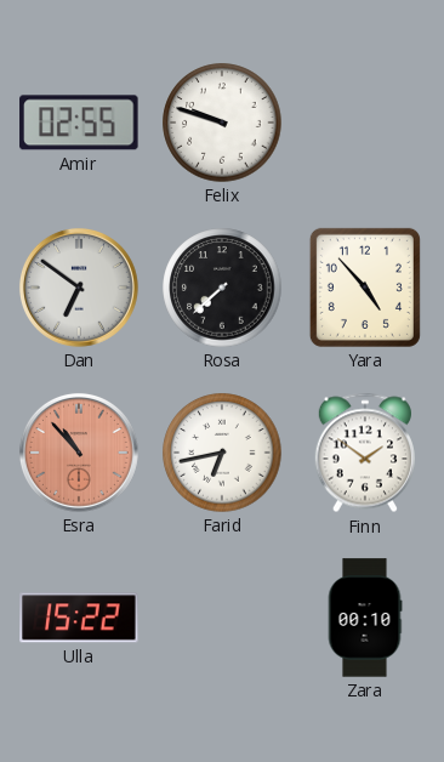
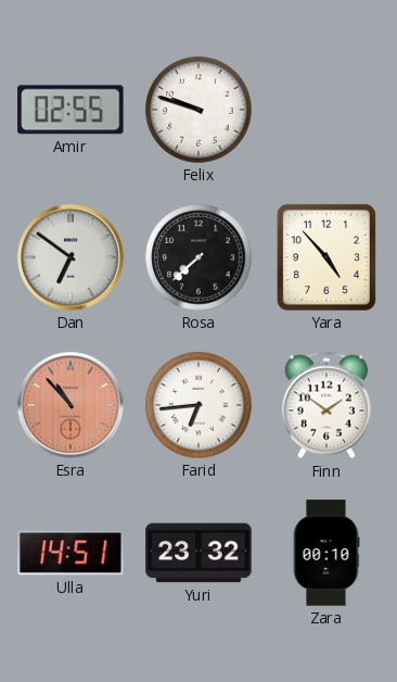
Farid: 6:43 -> 6:44
Ulla: 15:22 -> 14:51
Yuri: none -> 23:32
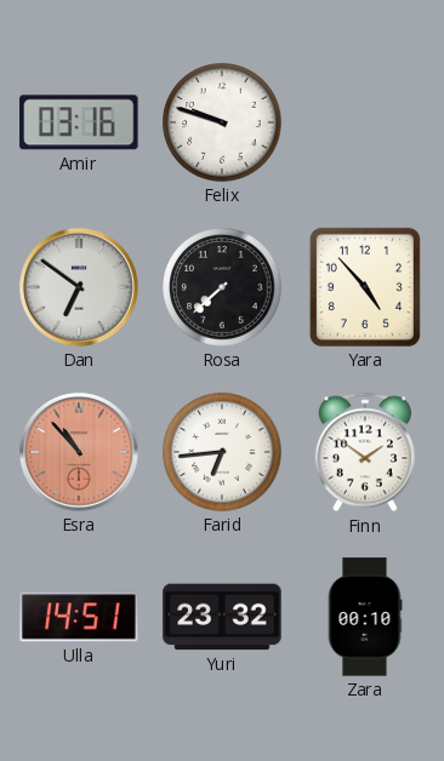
Amir: 02:55 -> 03:16
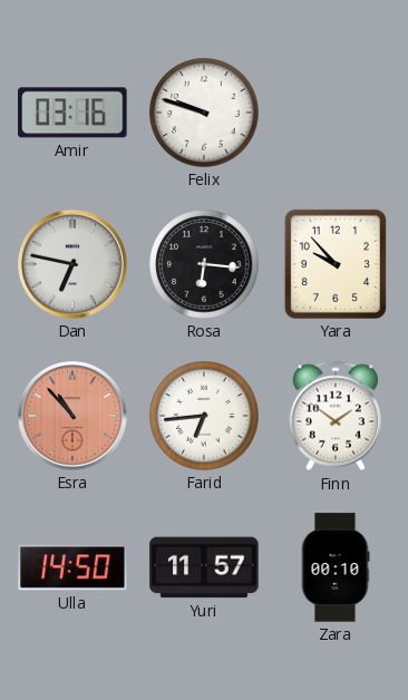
Dan: 6:51 -> 6:47
Rosa: 7:38 -> 6:16
Yara: 4:53 -> 9:53
Ulla: 14:51 -> 14:50
Yuri: 23:32 -> 11:57
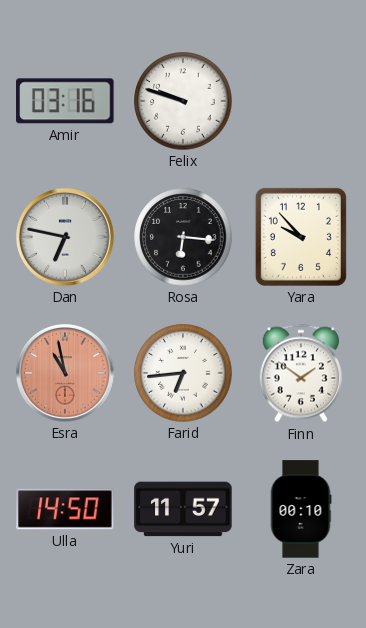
Esra: 10:53 -> 10:58
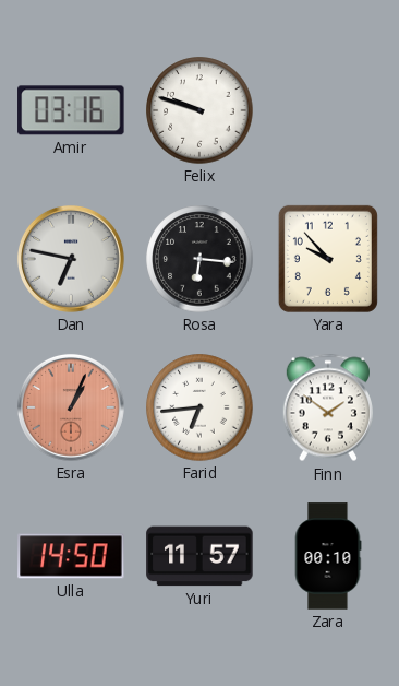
Esra: 10:58 -> 1:04
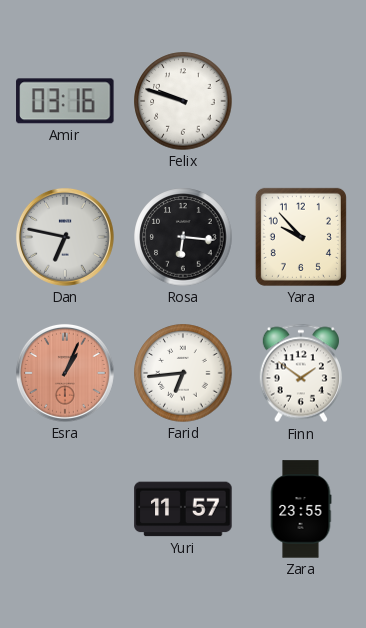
Ulla: 14:50 -> none
Zara: 00:10 -> 23:55
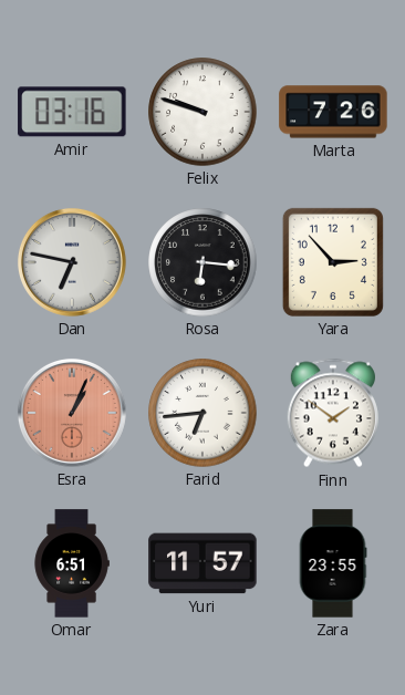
Marta: none -> 7:26
Yara: 9:53 -> 2:53
Omar: none -> 6:51
